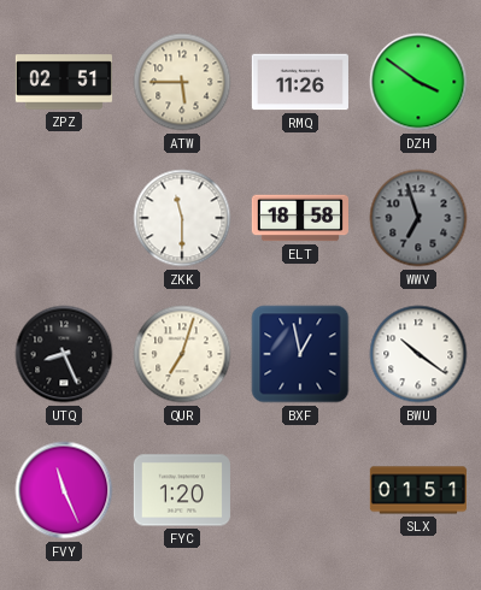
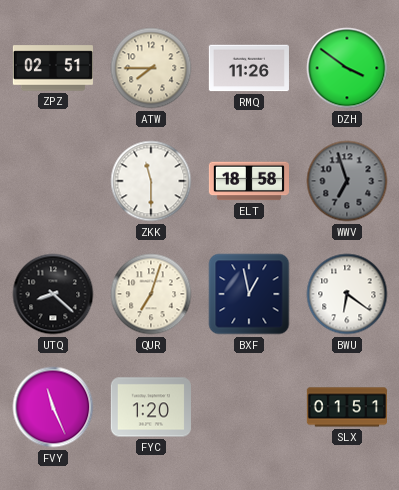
ATW: 5:45 -> 7:45
UTQ: 8:26 -> 8:22
BWU: 10:21 -> 6:21
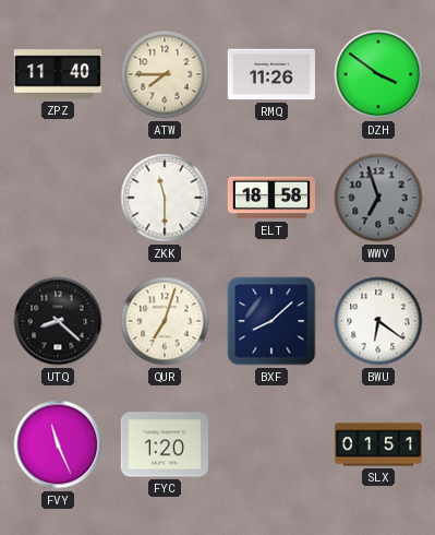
ZPZ: 02:51 -> 11:40
BXF: 12:58 -> 8:08
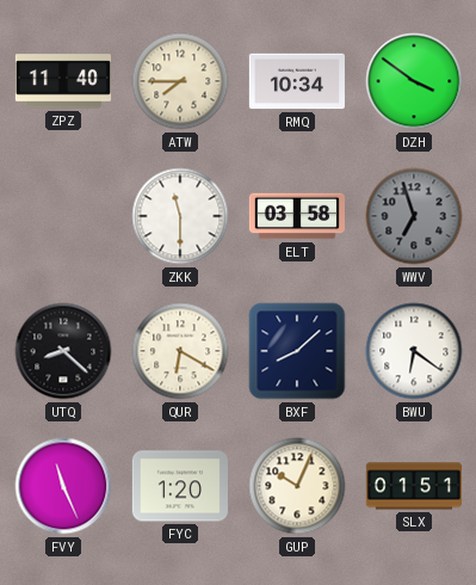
RMQ: 11:26 -> 10:34
ELT: 18:58 -> 03:58
QUR: 7:03 -> 6:20
GUP: none -> 10:04
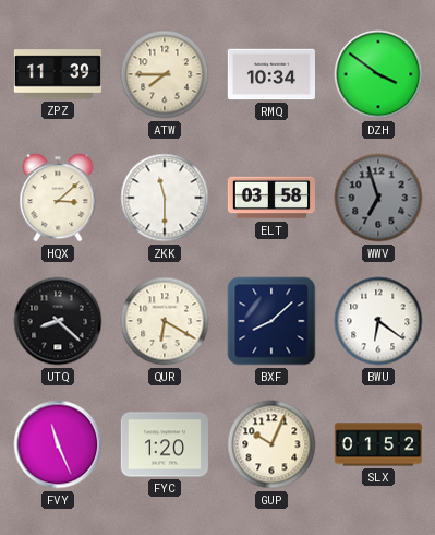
ZPZ: 11:40 -> 11:39
HQX: none -> 3:08
SLX: 01:51 -> 01:52
